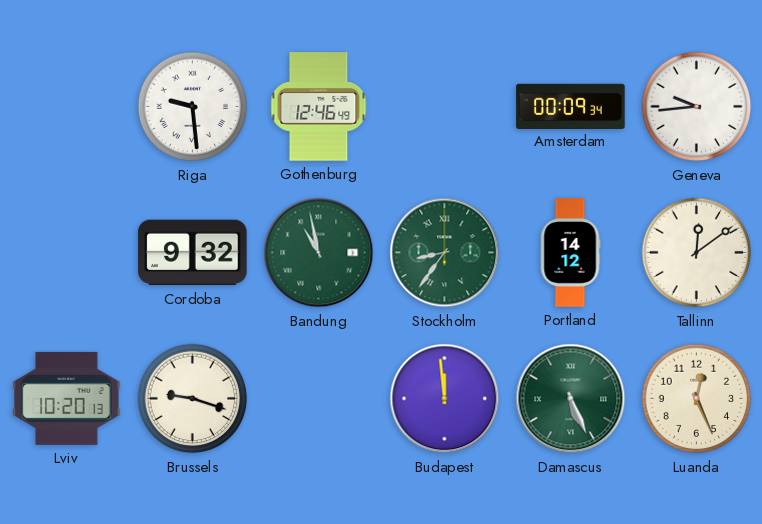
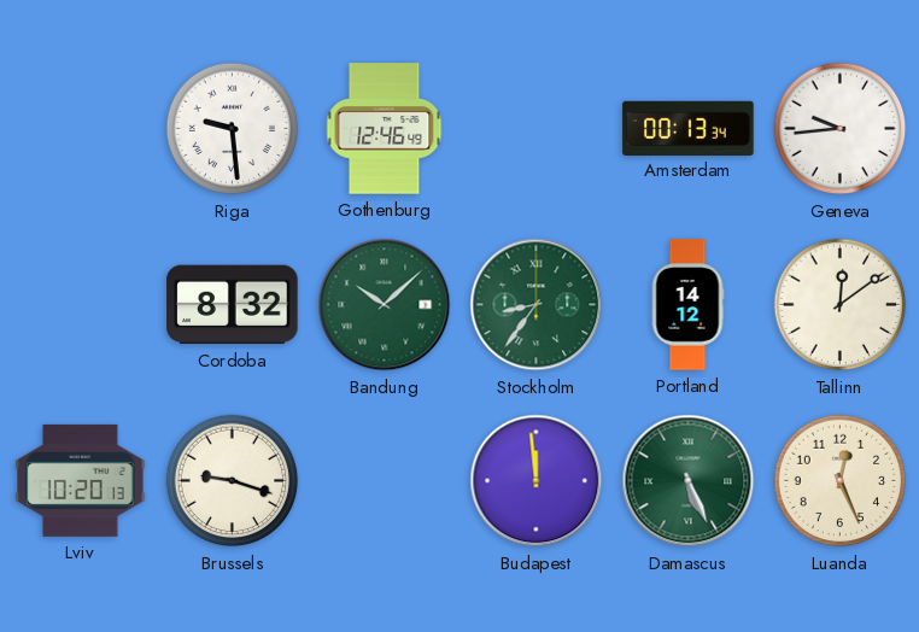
Amsterdam: 00:09 -> 00:13
Cordoba: 9:32 -> 8:32
Bandung: 10:58 -> 10:08
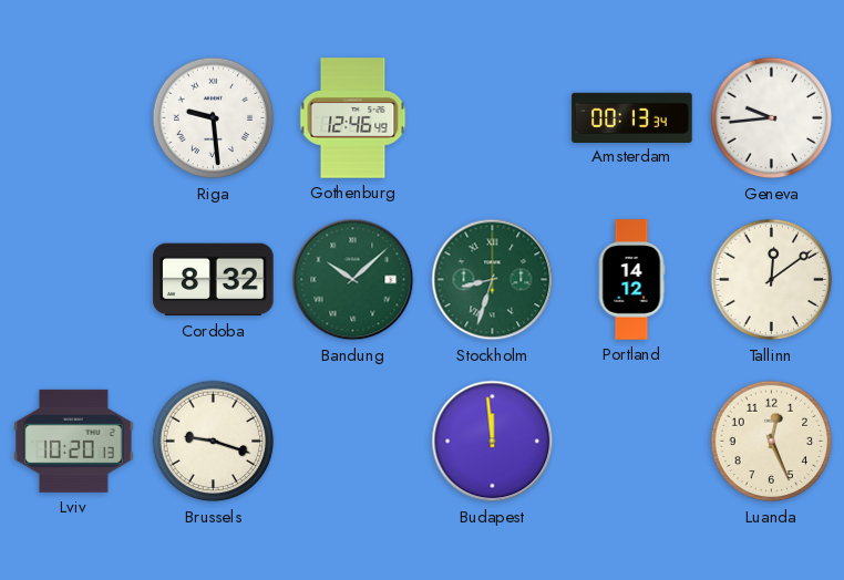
Stockholm: 8:36 -> 8:33
Damascus: 5:26 -> none
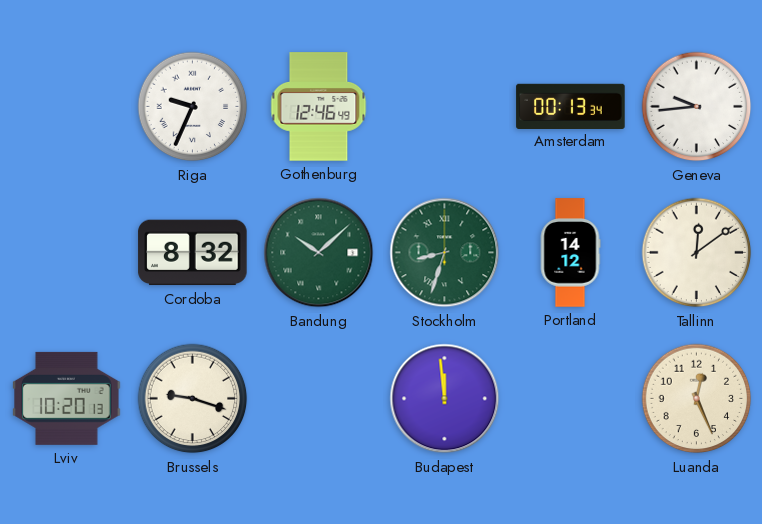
Riga: 9:29 -> 9:34
